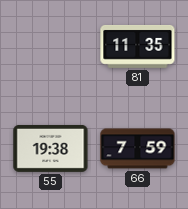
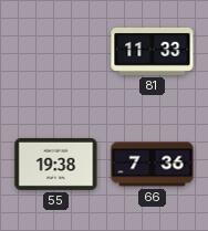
81: 11:35 -> 11:33
66: 7:59 -> 7:36
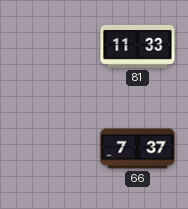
55: 19:38 -> none
66: 7:36 -> 7:37
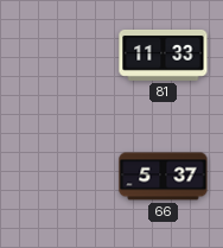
66: 7:37 -> 5:37
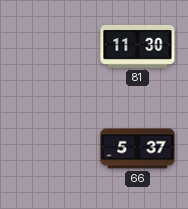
81: 11:33 -> 11:30
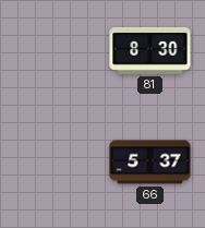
81: 11:30 -> 8:30
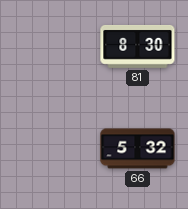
66: 5:37 -> 5:32
